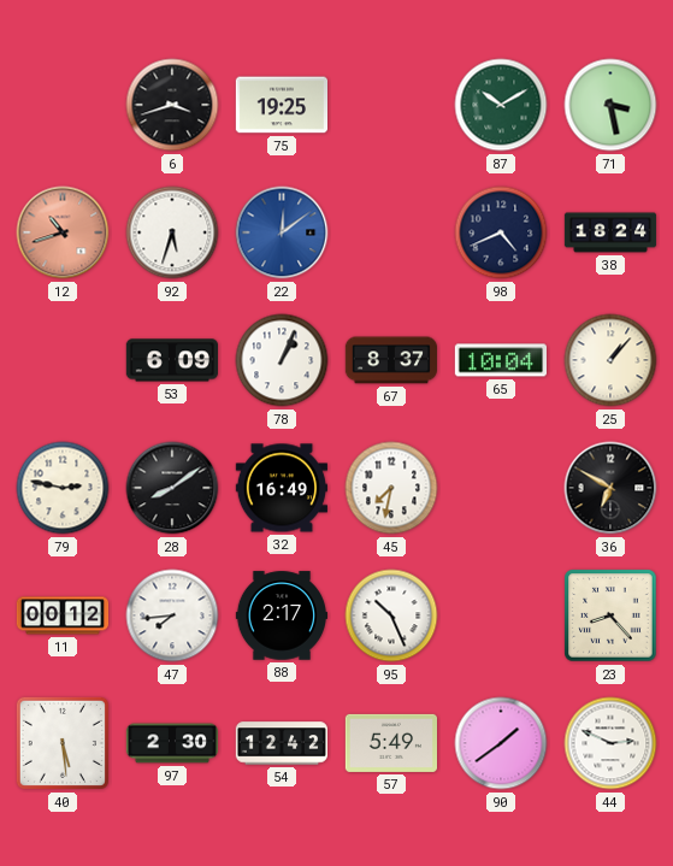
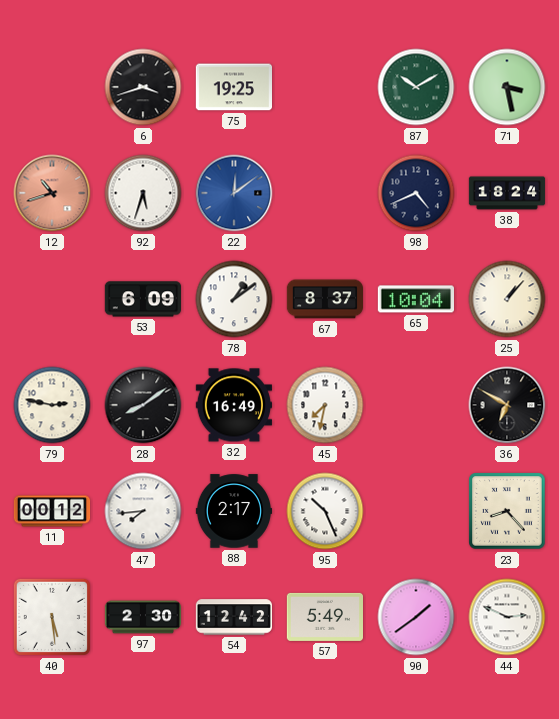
78: 1:04 -> 1:09
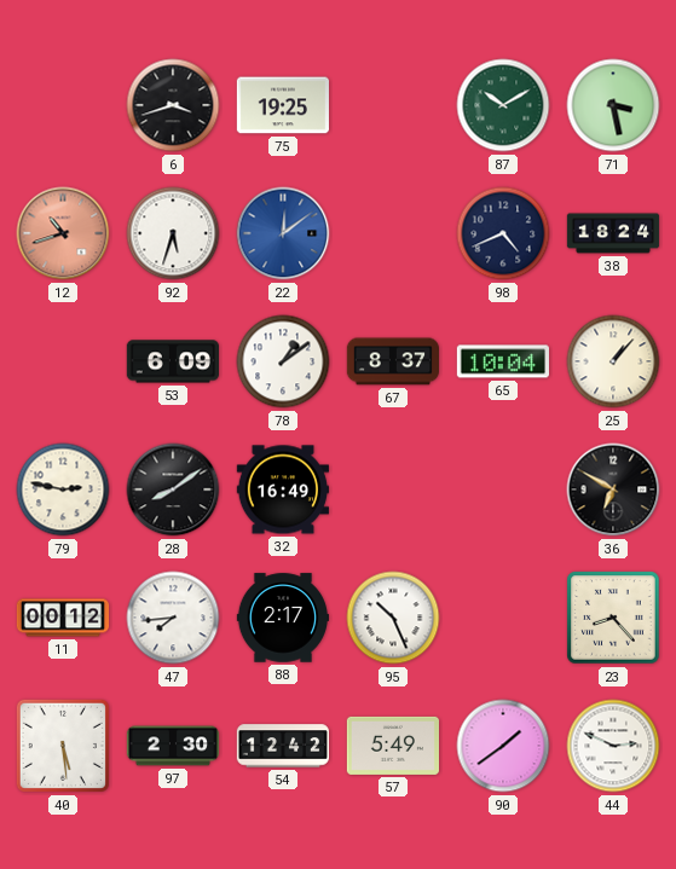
45: 7:32 -> none
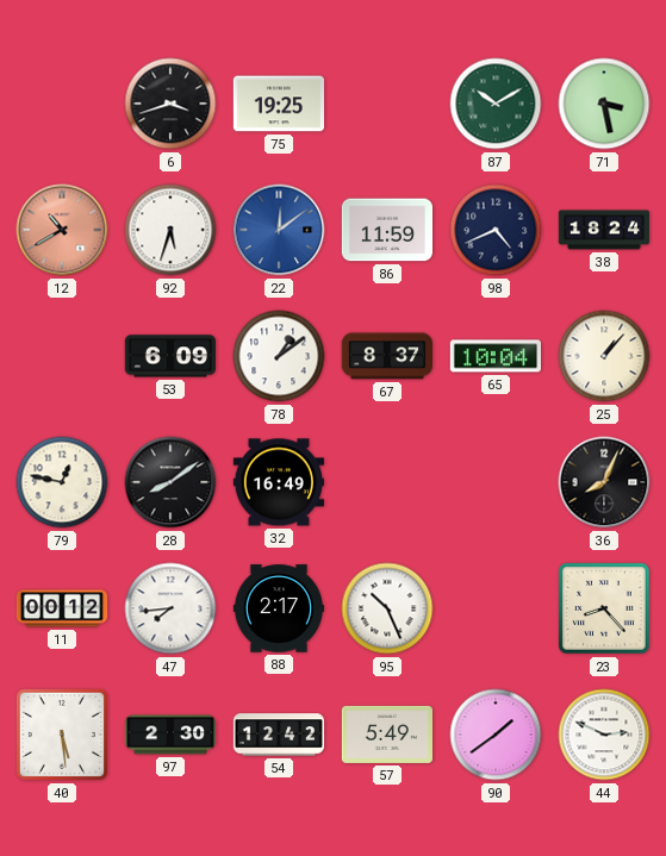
12: 10:42 -> 10:40
86: none -> 11:59
79: 2:47 -> 12:47
36: 6:50 -> 8:04
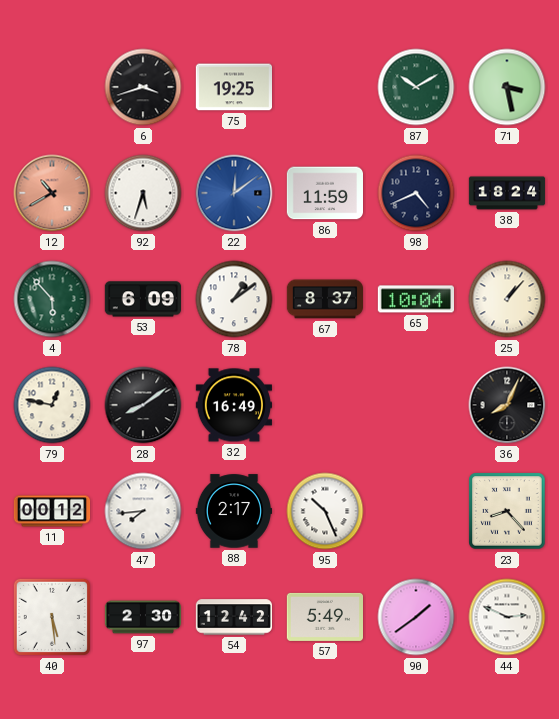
4: none -> 5:53
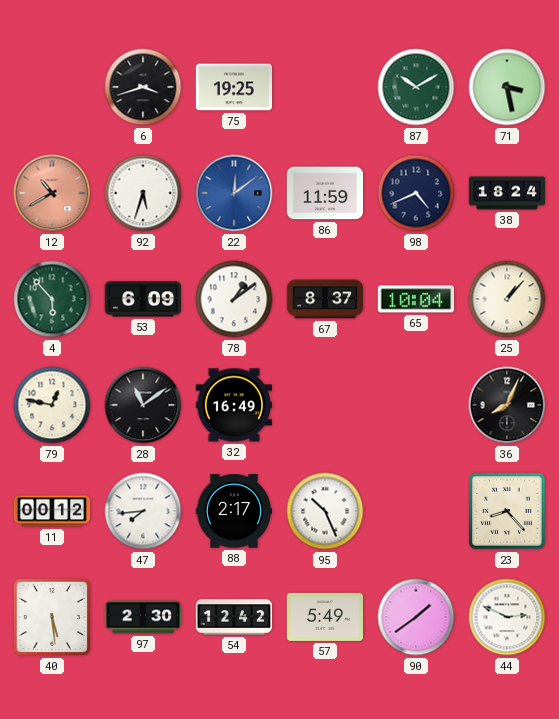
28: 8:09 -> 11:09
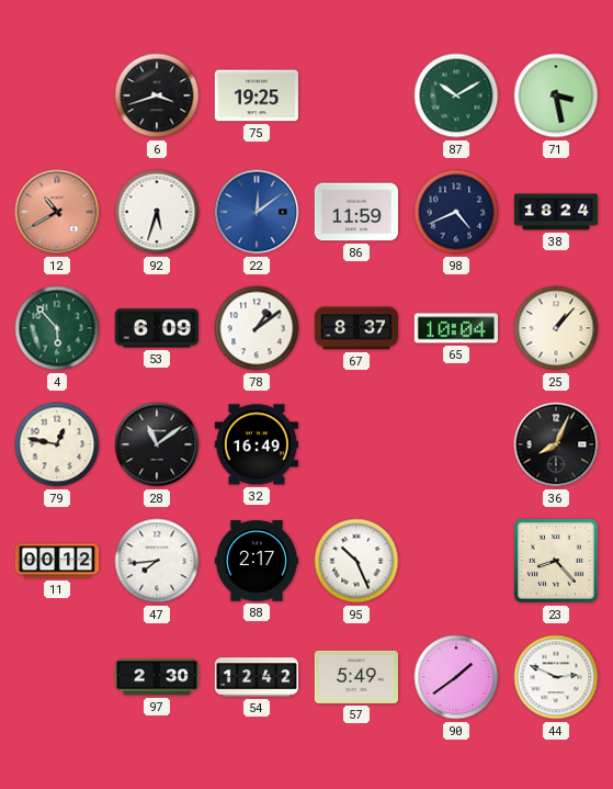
40: 5:29 -> none
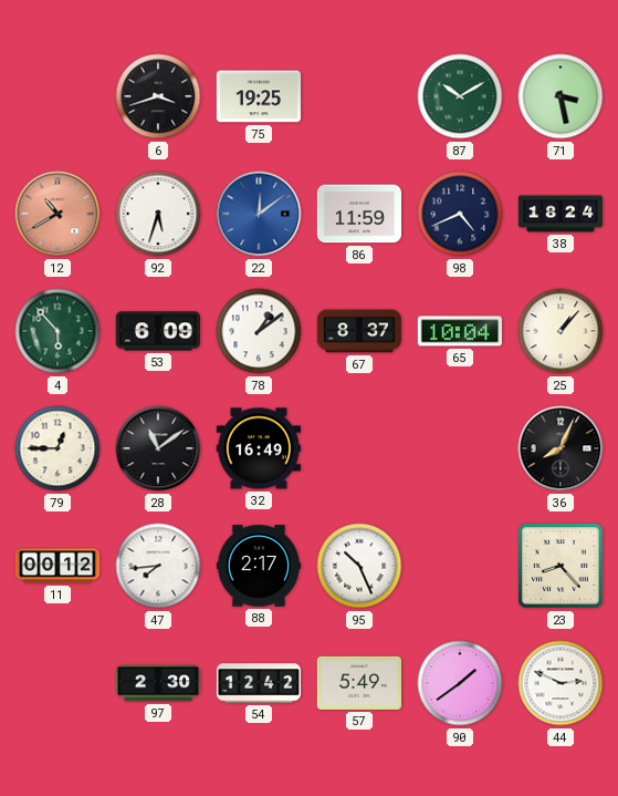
79: 12:47 -> 12:45
